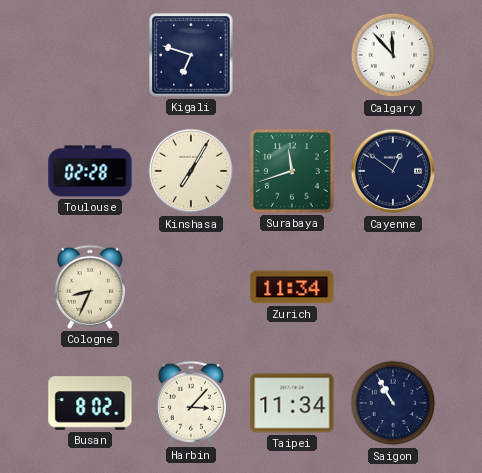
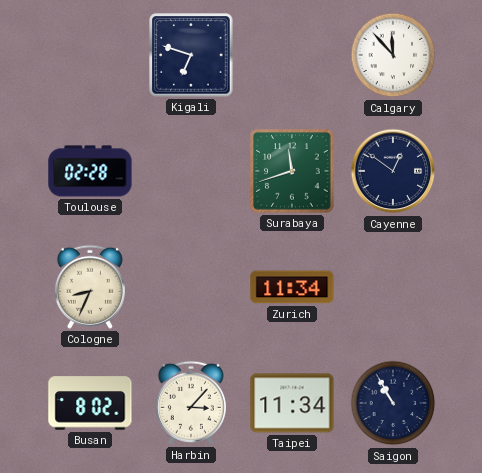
Kinshasa: 7:05 -> none
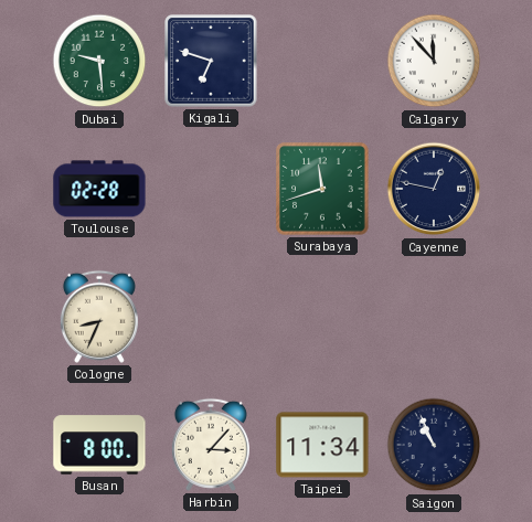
Dubai: none -> 9:29
Cayenne: 12:51 -> 12:47
Zurich: 11:34 -> none
Busan: 8:02 -> 8:00
Saigon: 10:55 -> 10:56
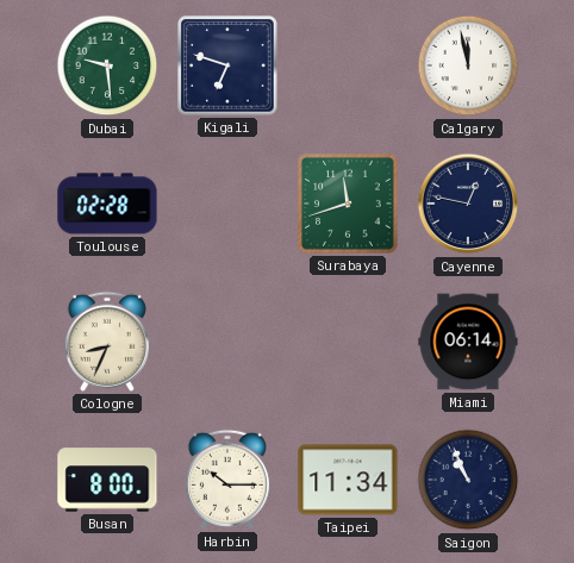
Calgary: 11:53 -> 11:58
Miami: none -> 06:14
Harbin: 3:07 -> 10:15
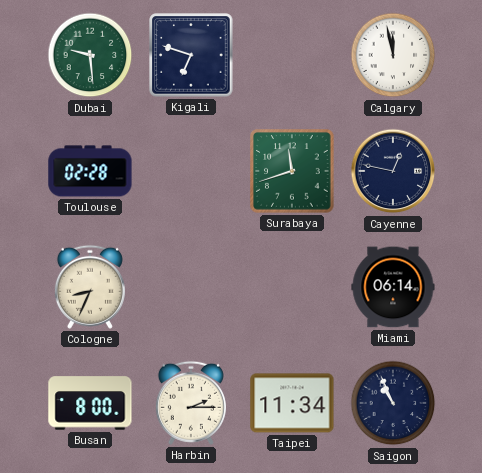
Harbin: 10:15 -> 2:15
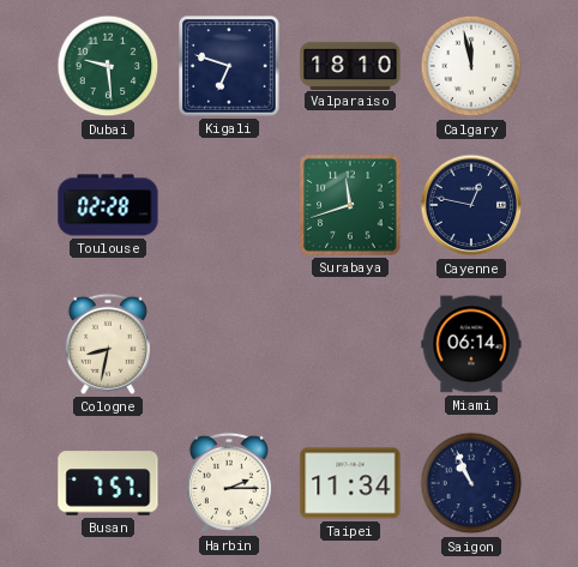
Valparaiso: none -> 18:10
Cologne: 8:34 -> 8:32
Busan: 8:00 -> 7:57
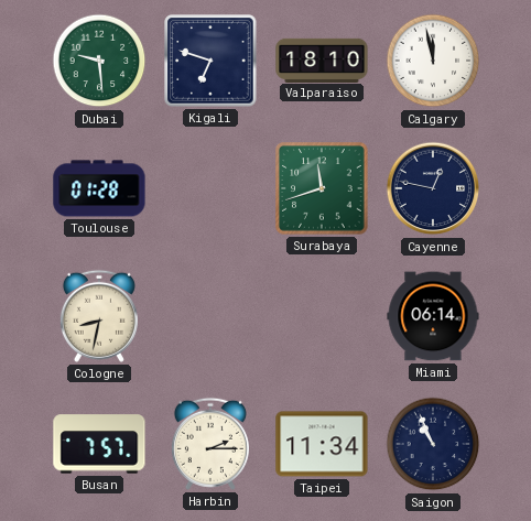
Toulouse: 02:28 -> 01:28
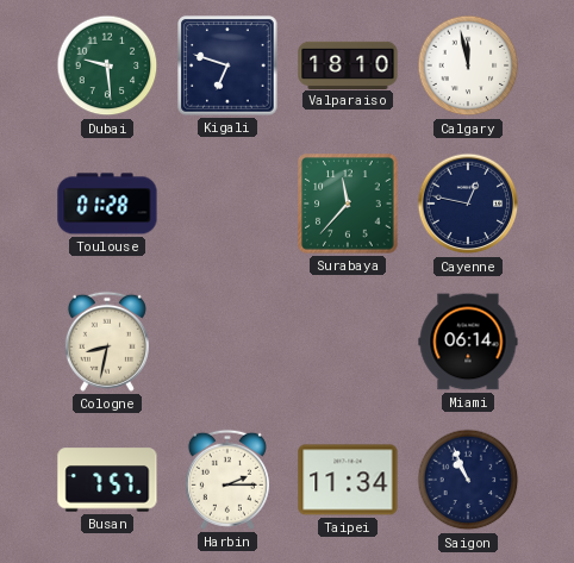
Surabaya: 11:42 -> 11:37
